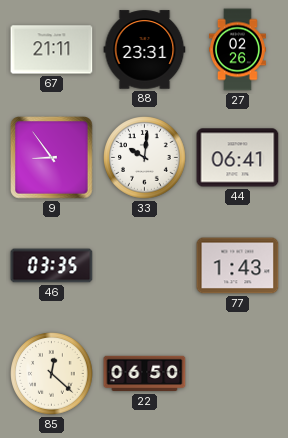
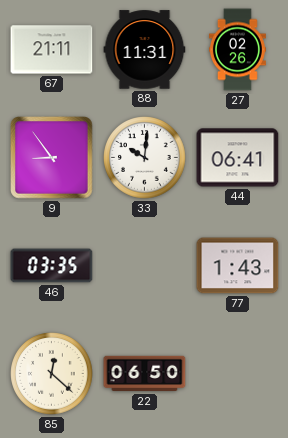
88: 23:31 -> 11:31
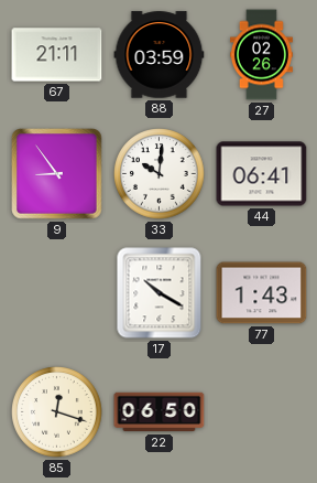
88: 11:31 -> 03:59
46: 03:35 -> none
17: none -> 10:20
85: 12:22 -> 12:18
